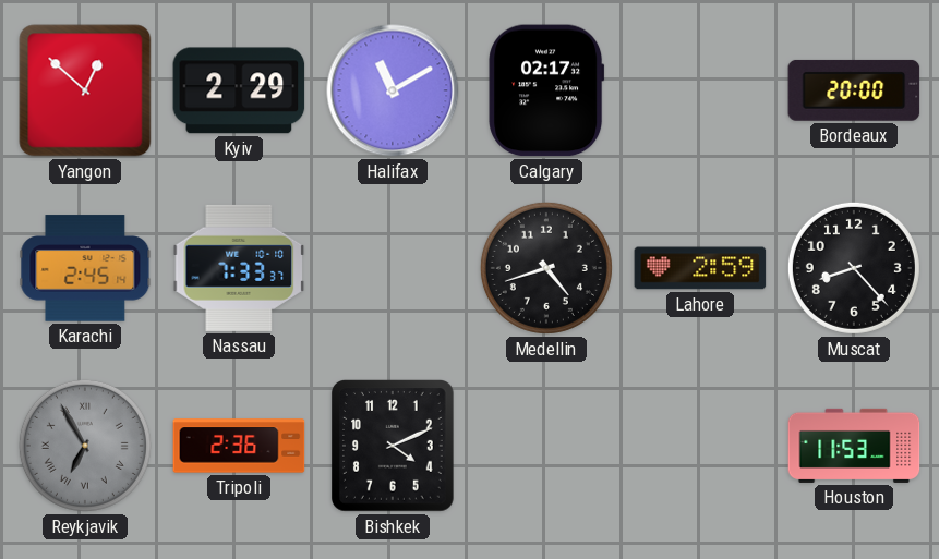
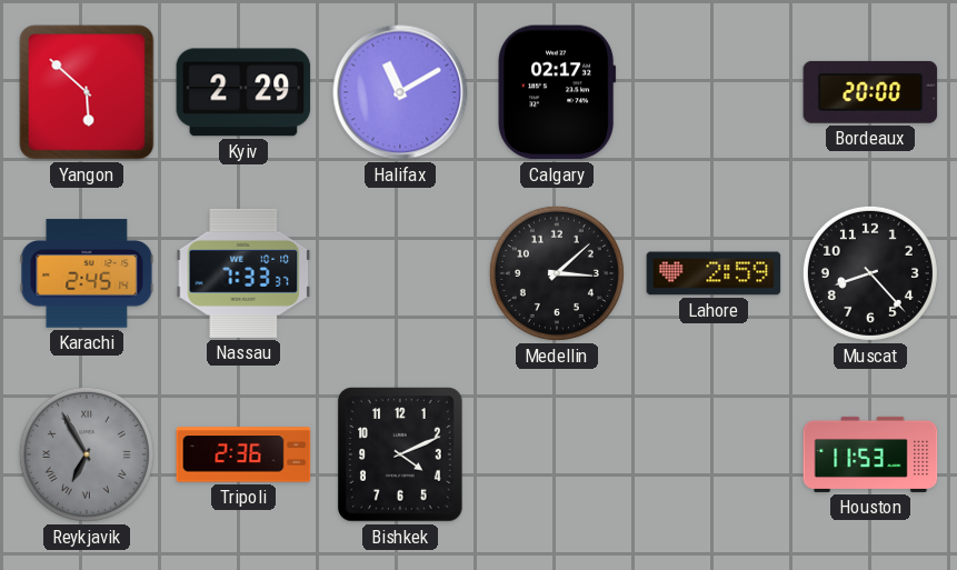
Yangon: 12:52 -> 5:52
Medellin: 4:42 -> 3:08
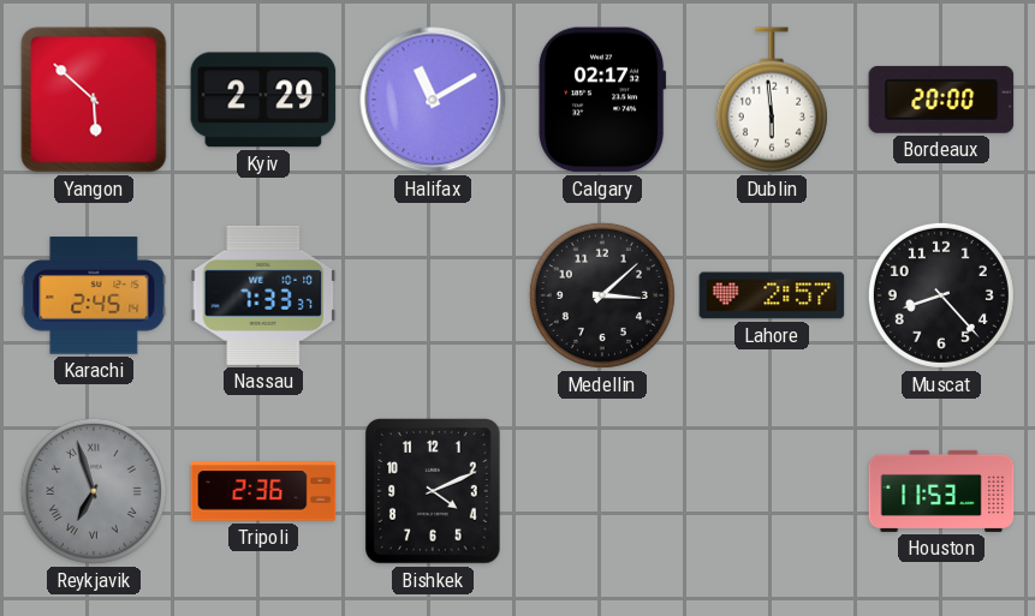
Dublin: none -> 5:59
Lahore: 2:59 -> 2:57
Reykjavik: 6:55 -> 6:57
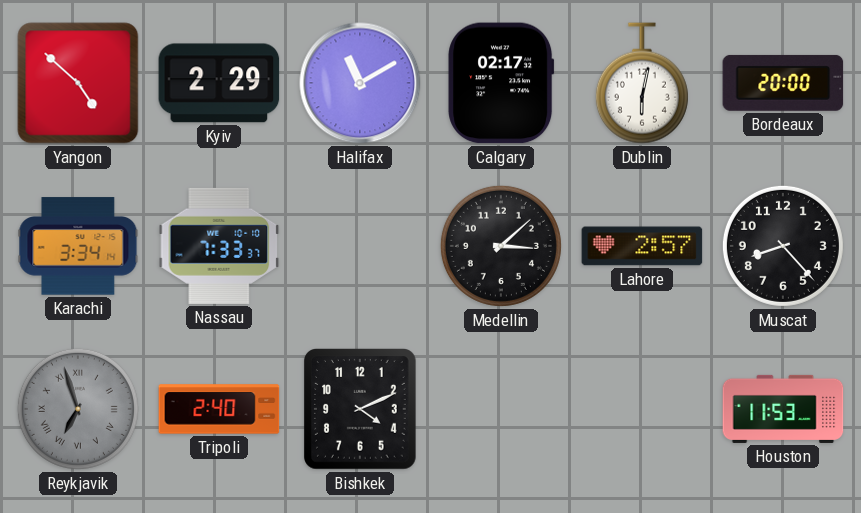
Yangon: 5:52 -> 4:52
Dublin: 5:59 -> 6:02
Karachi: 2:45 -> 3:34
Tripoli: 2:36 -> 2:40
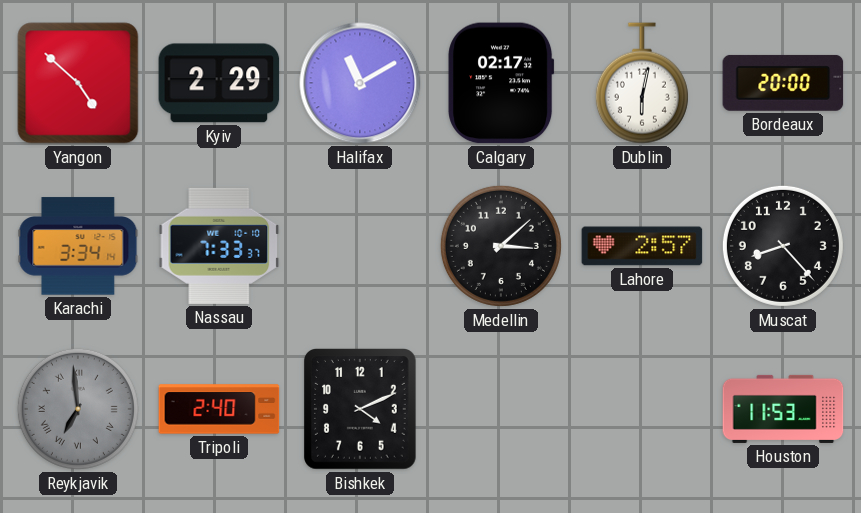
Reykjavik: 6:57 -> 6:59
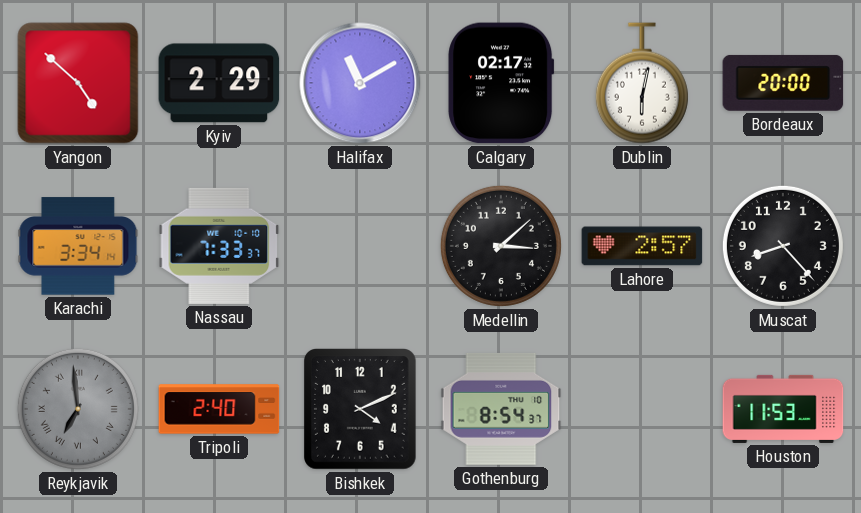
Gothenburg: none -> 8:54
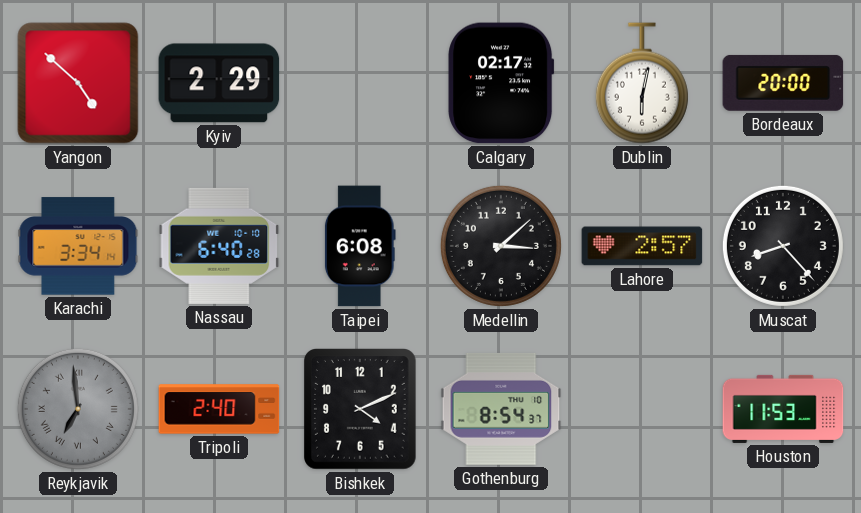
Halifax: 11:10 -> none
Nassau: 7:33 -> 6:40
Taipei: none -> 6:08
